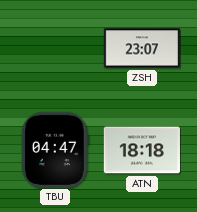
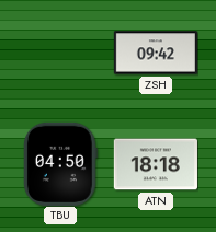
ZSH: 23:07 -> 09:42
TBU: 04:47 -> 04:50
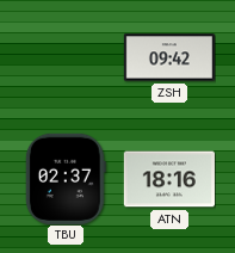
TBU: 04:50 -> 02:37
ATN: 18:18 -> 18:16
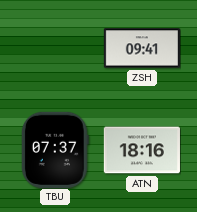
ZSH: 09:42 -> 09:41
TBU: 02:37 -> 07:37
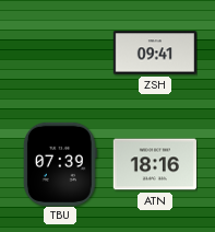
TBU: 07:37 -> 07:39
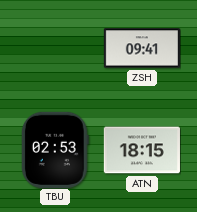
TBU: 07:39 -> 02:53
ATN: 18:16 -> 18:15
